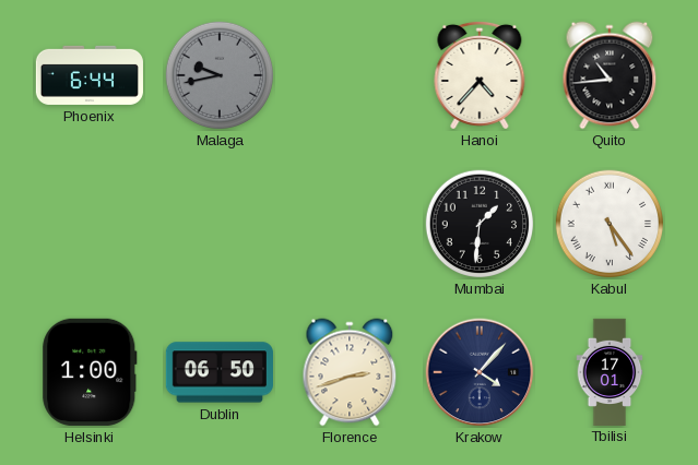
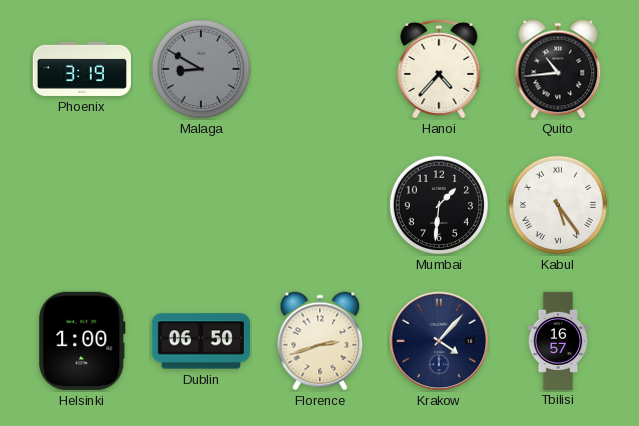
Phoenix: 6:44 -> 3:19
Malaga: 9:43 -> 8:50
Tbilisi: 17:01 -> 16:57
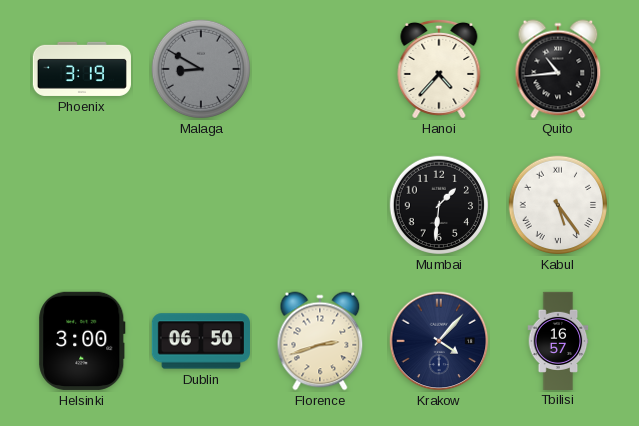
Helsinki: 1:00 -> 3:00
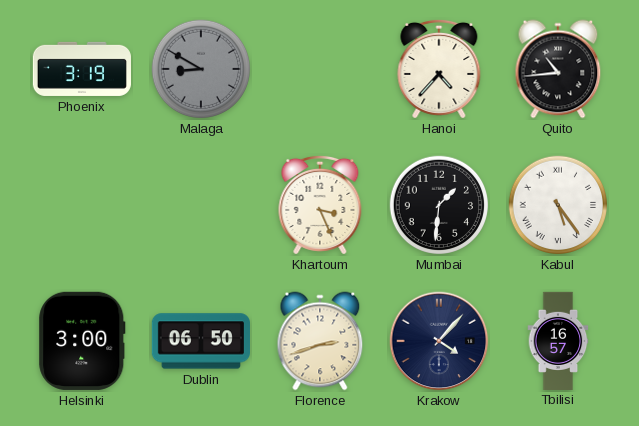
Khartoum: none -> 3:26
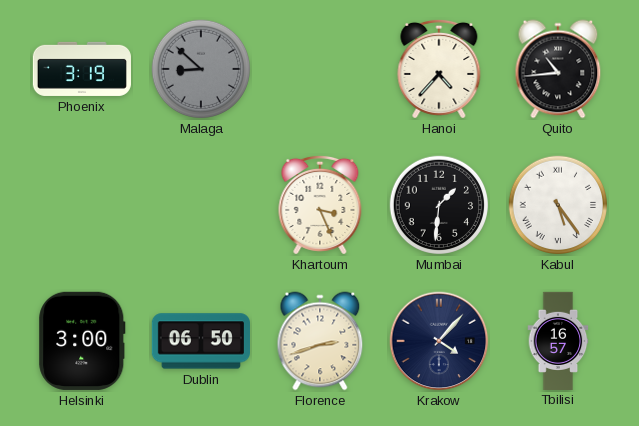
Malaga: 8:50 -> 8:52
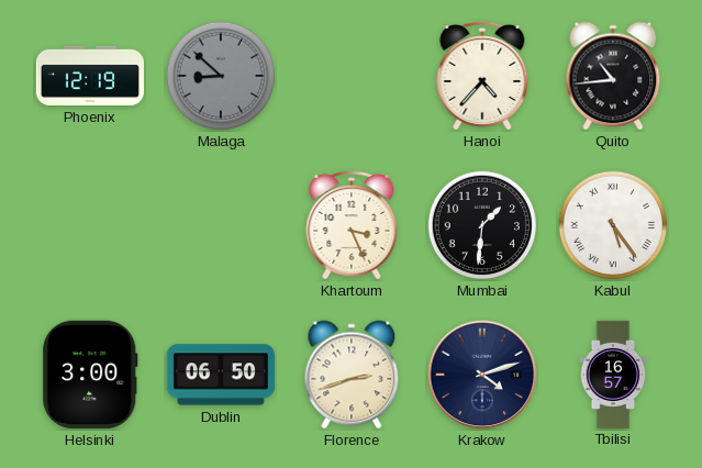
Phoenix: 3:19 -> 12:19
Krakow: 4:07 -> 4:12
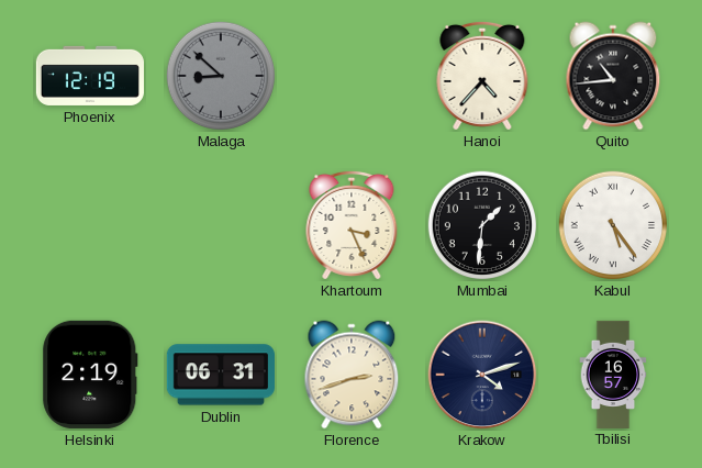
Helsinki: 3:00 -> 2:19
Dublin: 06:50 -> 06:31
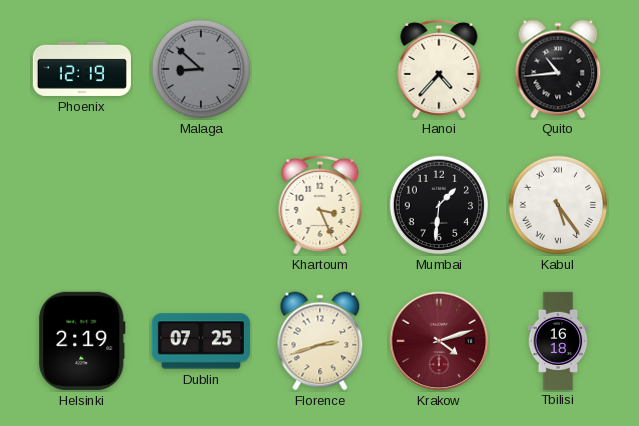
Dublin: 06:31 -> 07:25
Krakow dial: navy -> burgundy
Tbilisi: 16:57 -> 16:18
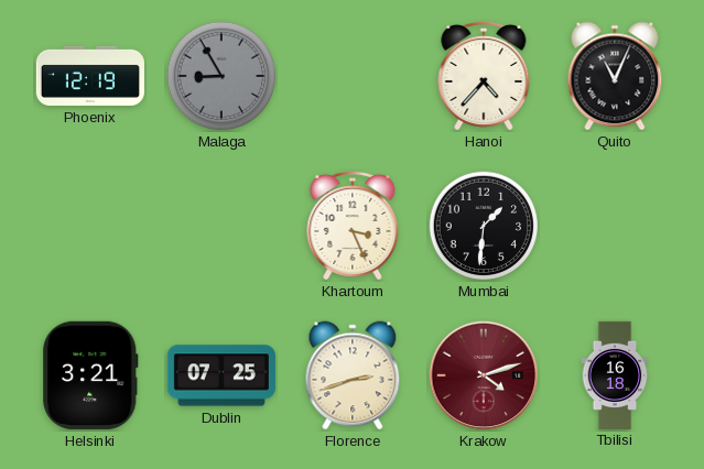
Malaga: 8:52 -> 8:55
Quito: 10:44 -> 11:04
Kabul: 5:24 -> none
Helsinki: 2:19 -> 3:21
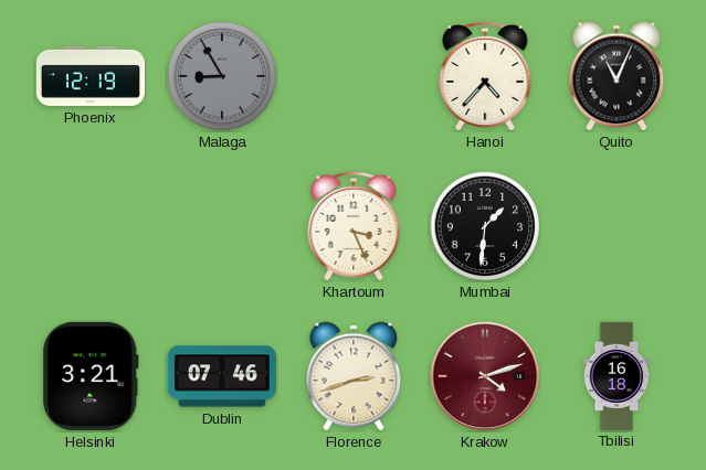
Dublin: 07:25 -> 07:46
